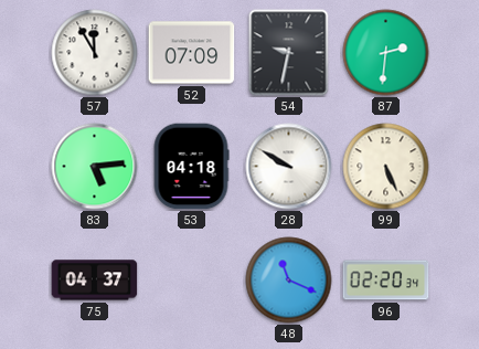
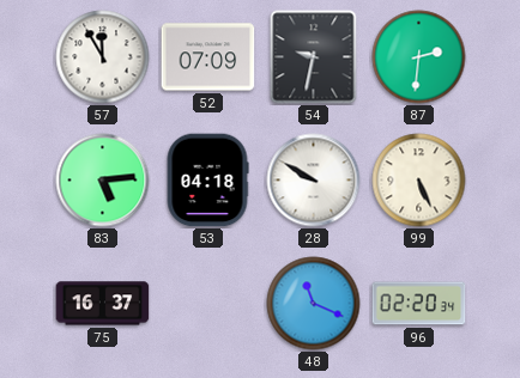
75: 04:37 -> 16:37
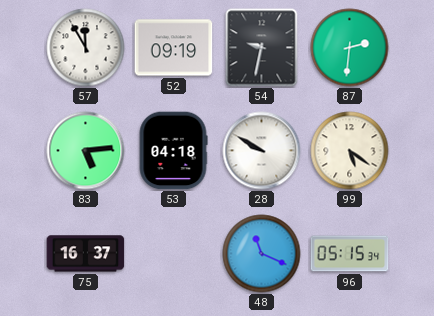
52: 07:09 -> 09:19
99: 5:26 -> 5:21
96: 02:20 -> 05:15
